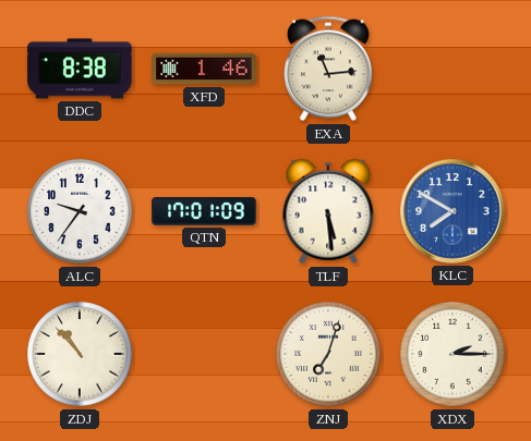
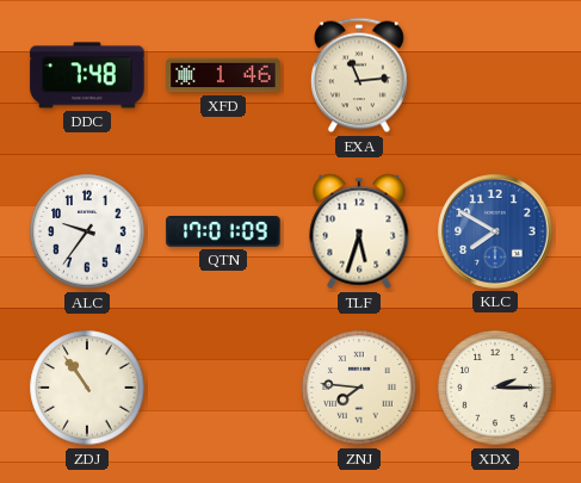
DDC: 8:38 -> 7:48
TLF: 5:29 -> 5:33
ZDJ: 10:53 -> 10:54
ZNJ: 7:03 -> 7:46
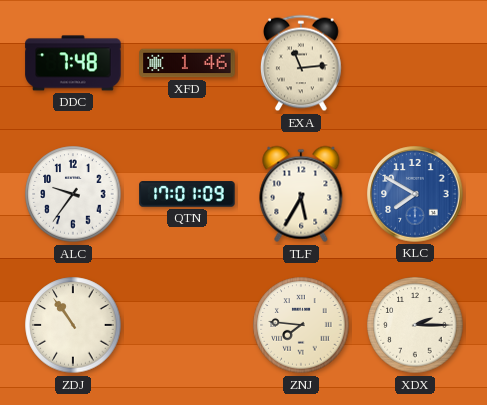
TLF: 5:33 -> 5:35
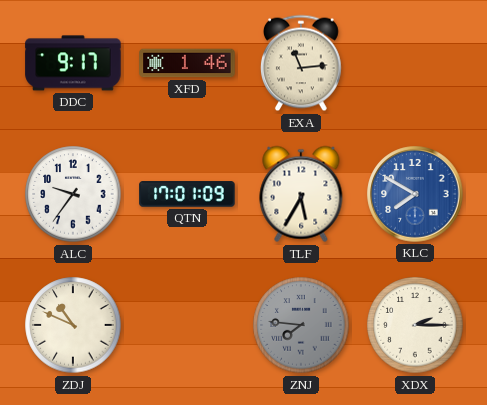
DDC: 7:48 -> 9:17
ZDJ: 10:54 -> 10:49
ZNJ dial: cream -> grey
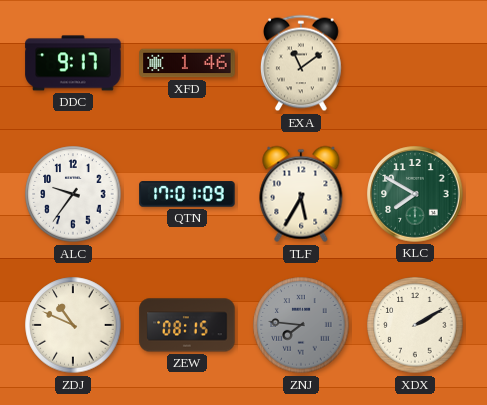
EXA: 11:14 -> 11:09
KLC dial: blue -> green
ZEW: none -> 08:15
XDX: 2:15 -> 2:10
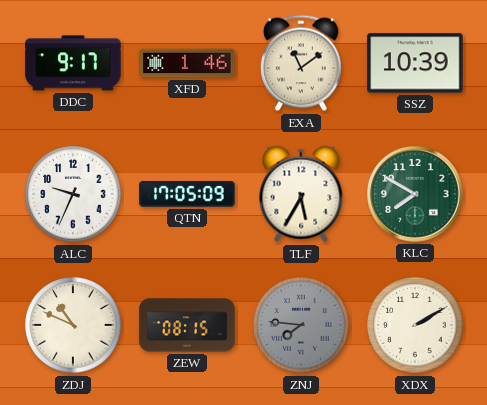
SSZ: none -> 10:39
ALC: 9:36 -> 9:34
QTN: 17:01 -> 17:05
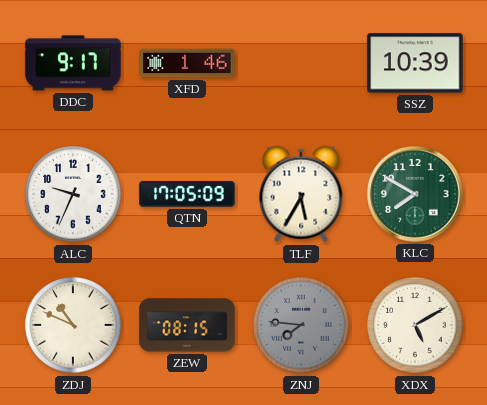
EXA: 11:09 -> none
XDX: 2:10 -> 5:10
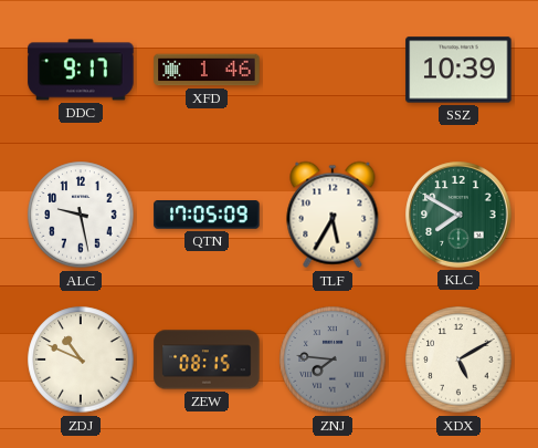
ALC: 9:34 -> 9:28
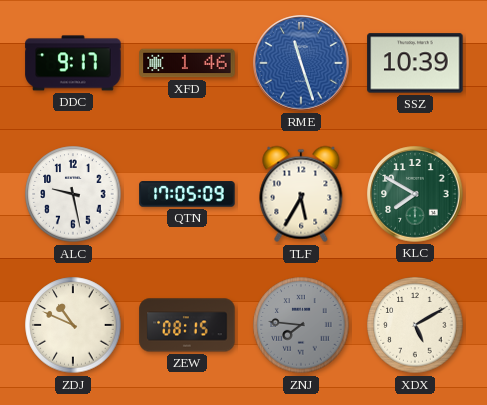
RME: none -> 11:27
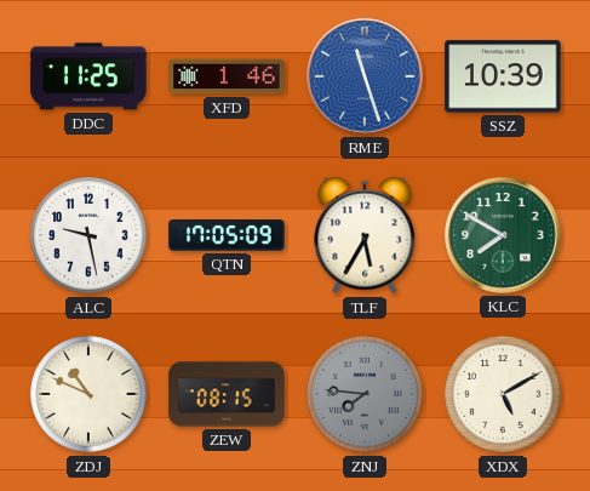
DDC: 9:17 -> 11:25
